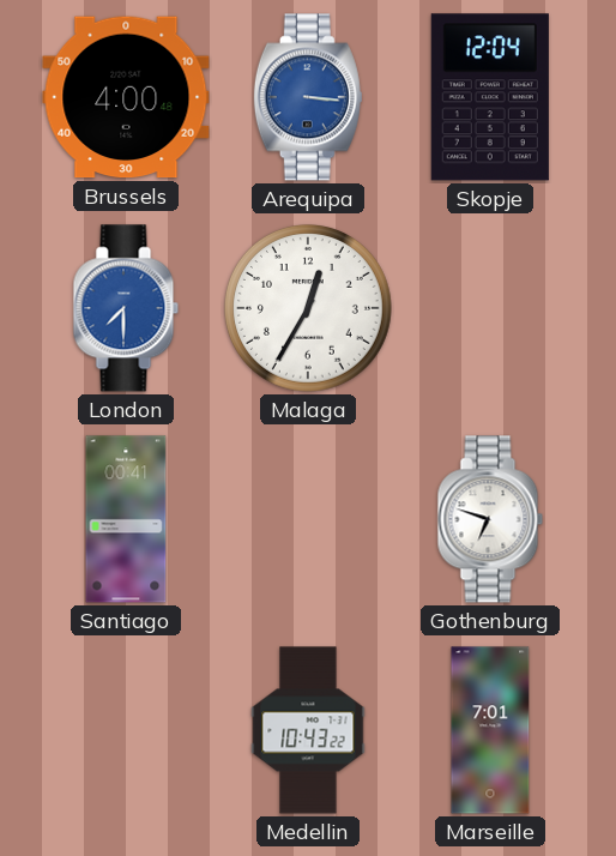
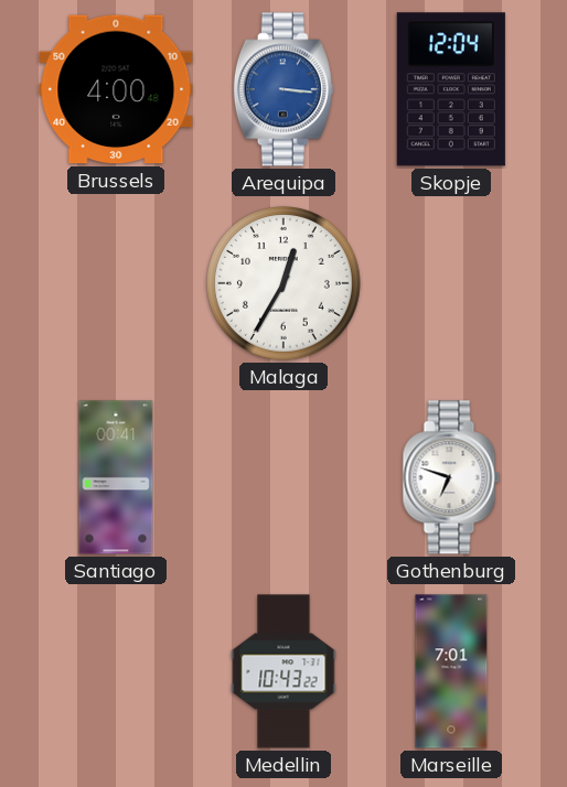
London: 7:30 -> none
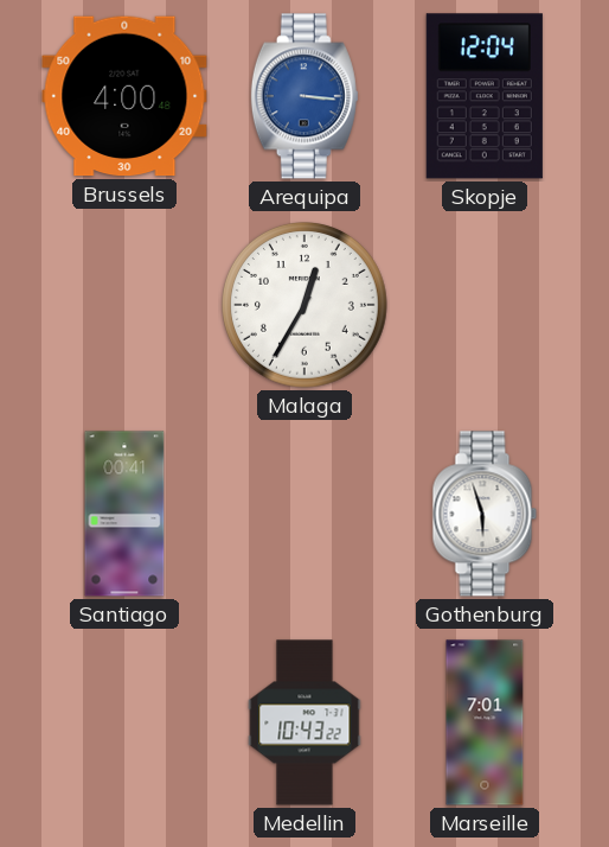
Gothenburg: 6:48 -> 5:57
